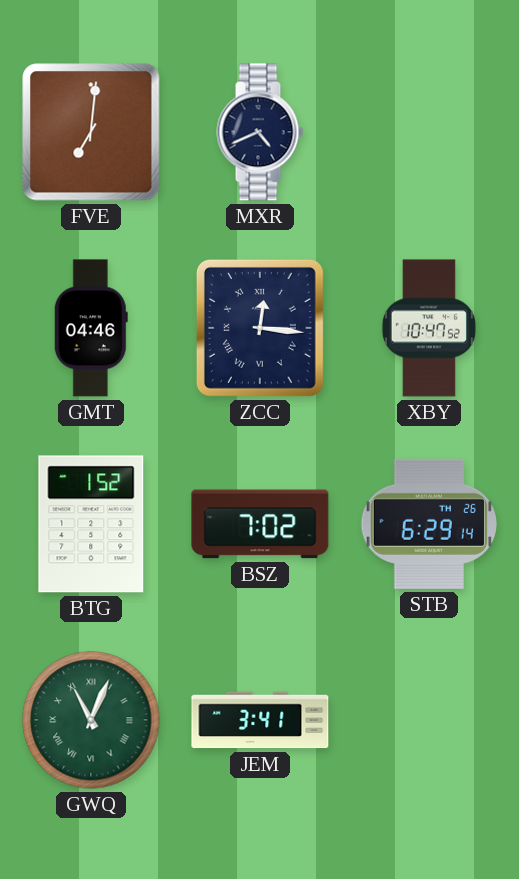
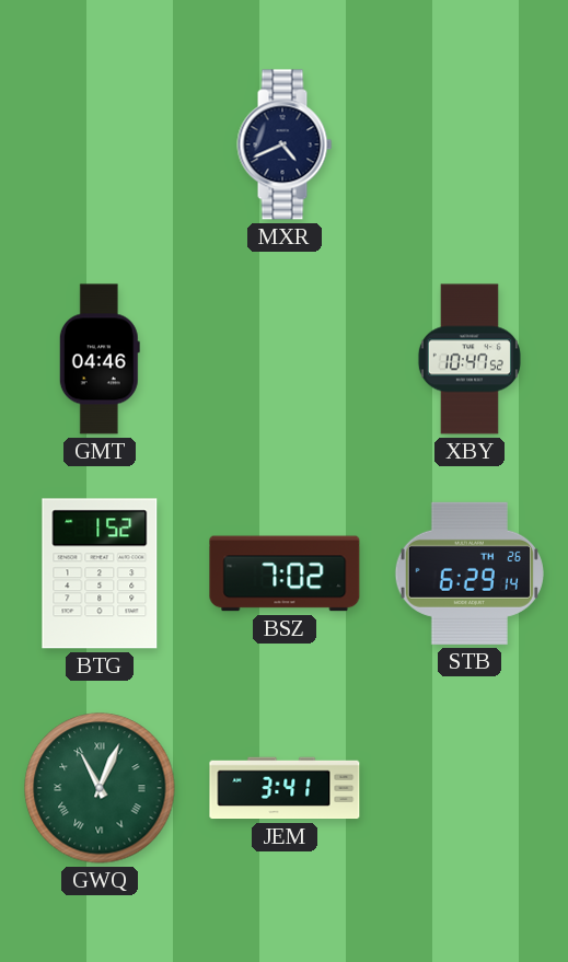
FVE: 7:01 -> none
ZCC: 12:16 -> none
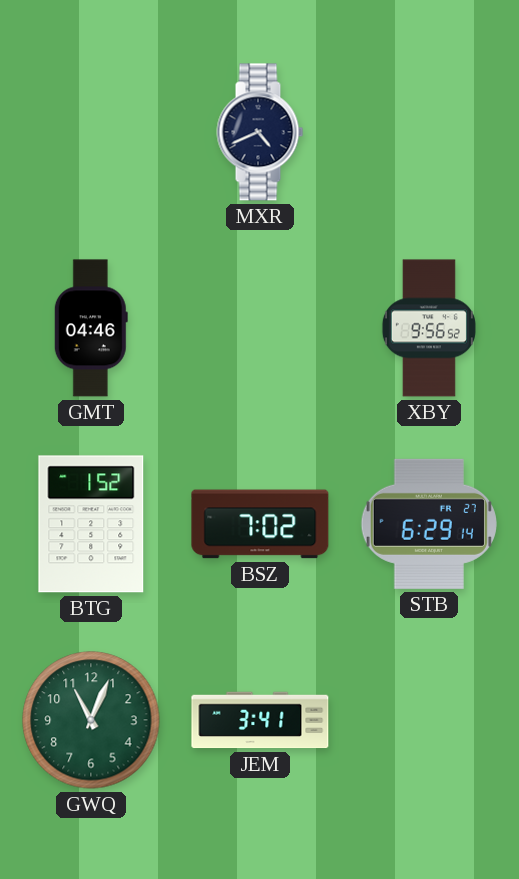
XBY: 10:47 -> 9:56
STB date: TH 26 -> FR 27
GWQ numerals: Roman -> Arabic
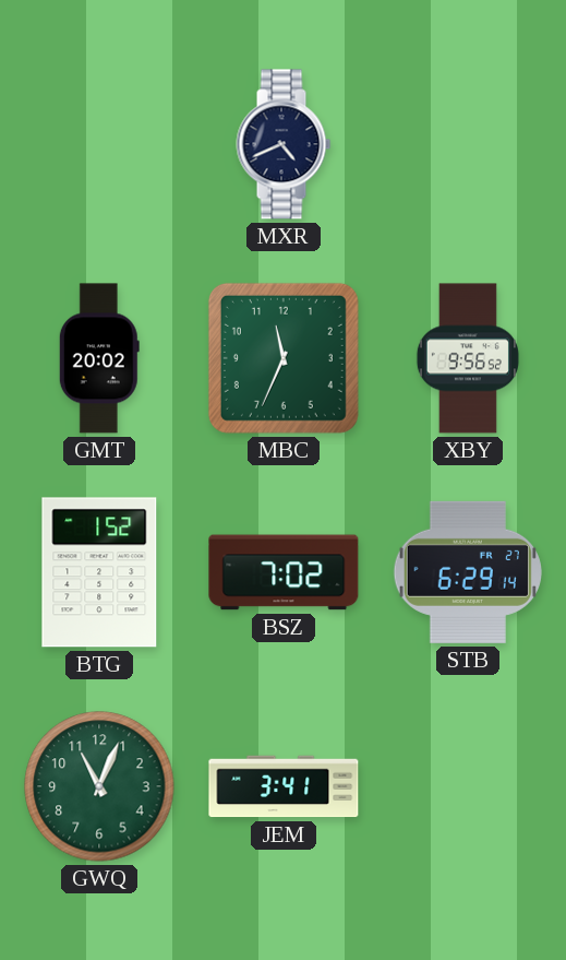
GMT: 04:46 -> 20:02
MBC: none -> 11:34
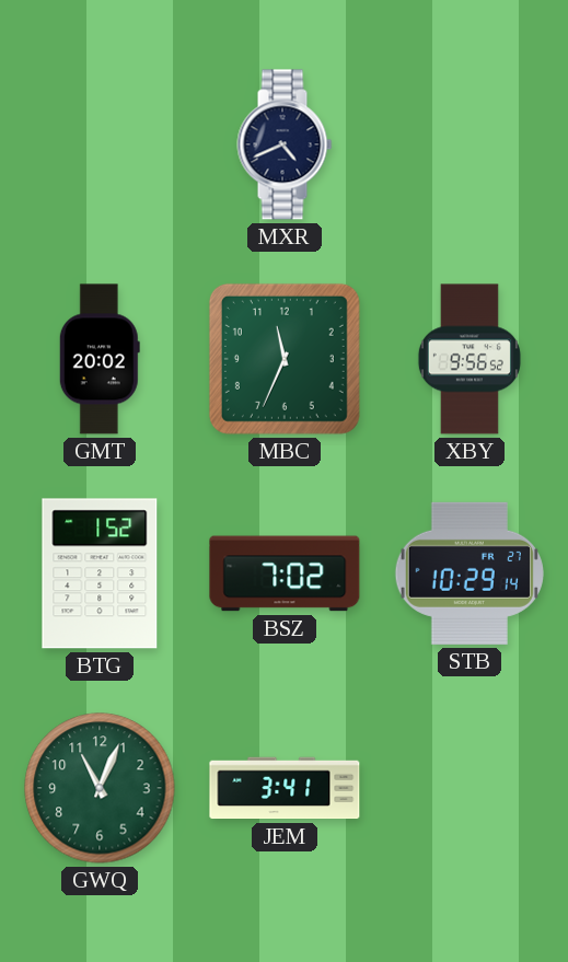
STB: 6:29 -> 10:29
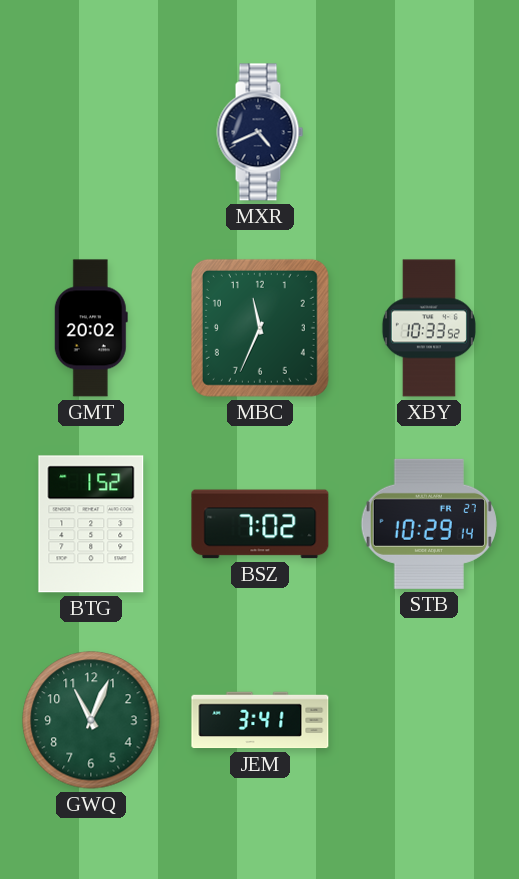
XBY: 9:56 -> 10:33
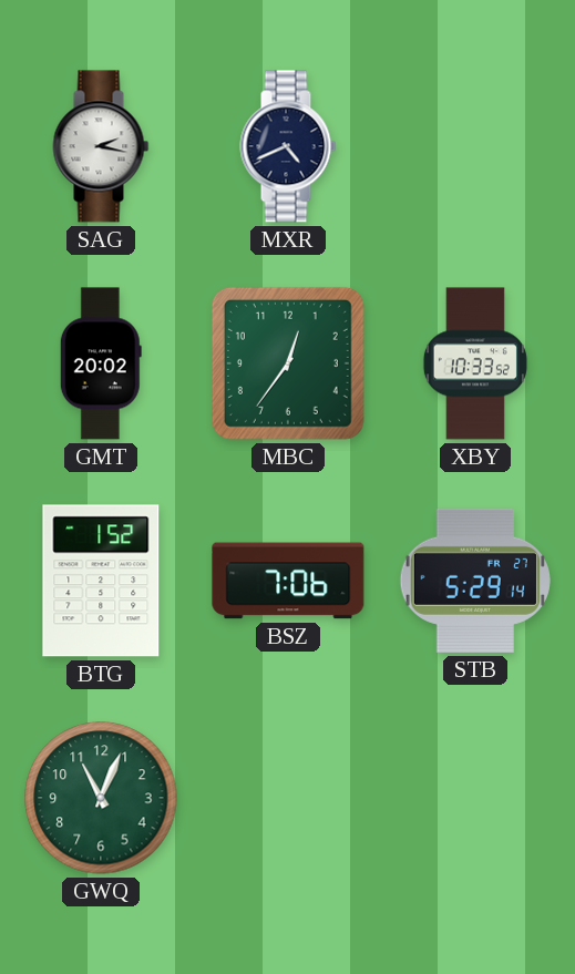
SAG: none -> 2:17
MBC: 11:34 -> 12:36
BSZ: 7:02 -> 7:06
STB: 10:29 -> 5:29
JEM: 3:41 -> none
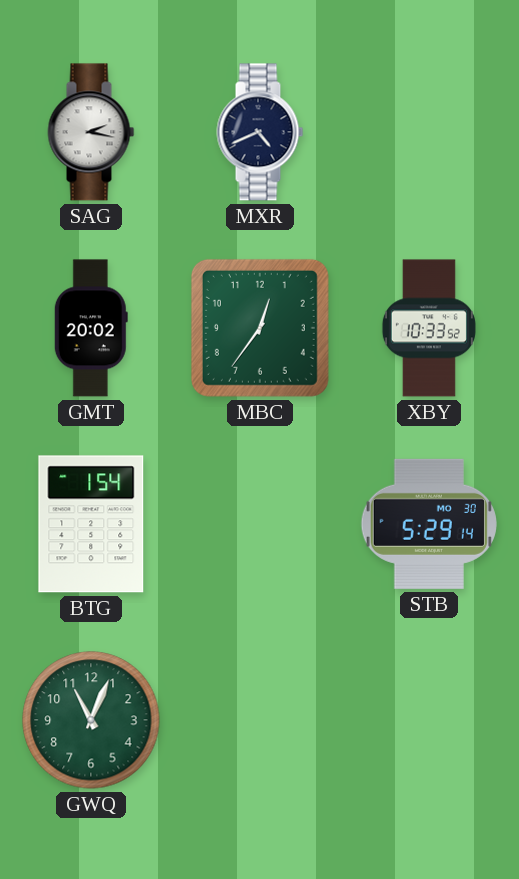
BTG: 1:52 -> 1:54
BSZ: 7:06 -> none
STB date: FR 27 -> MO 30
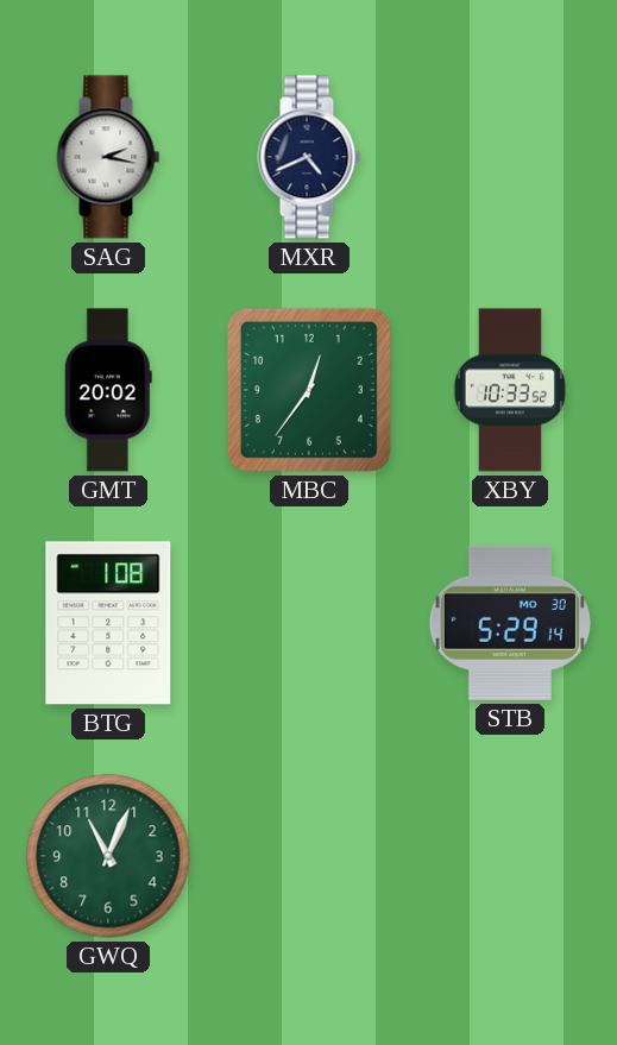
BTG: 1:54 -> 1:08
